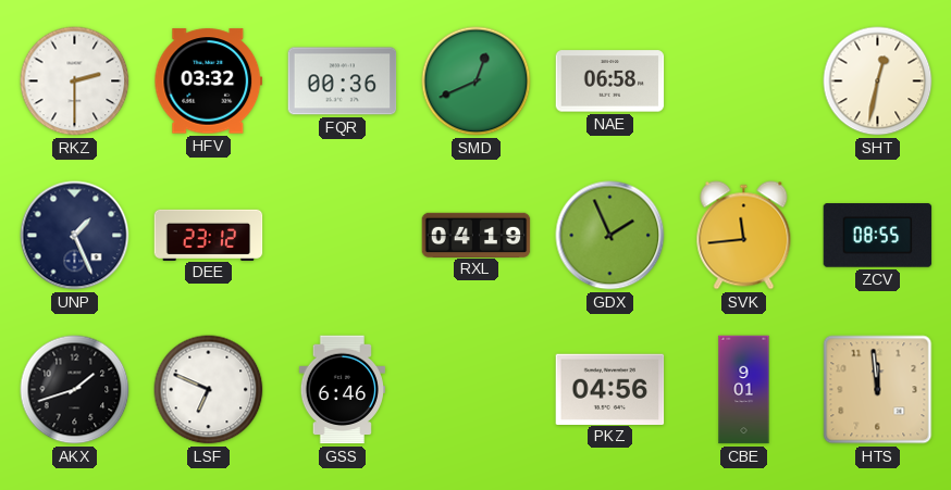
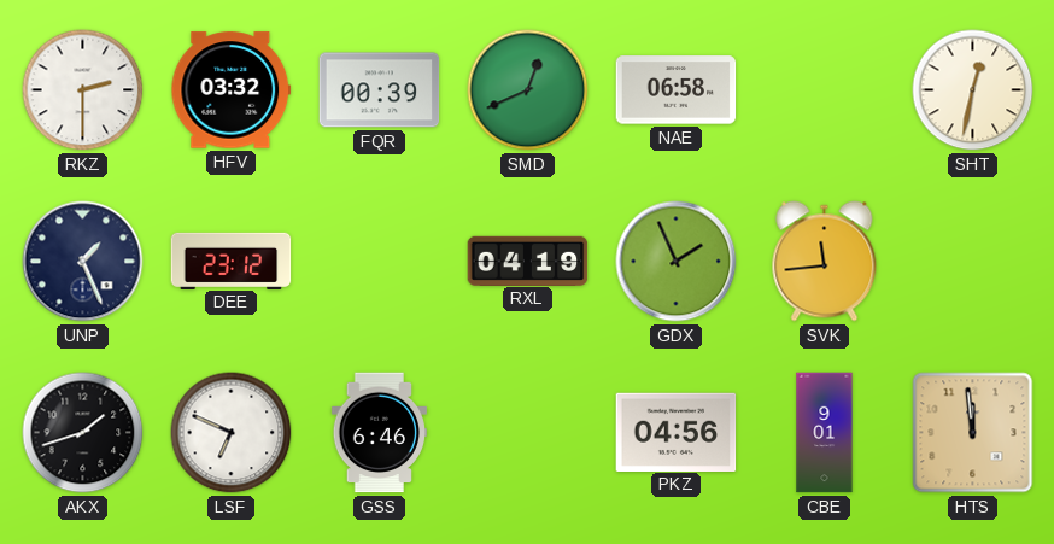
FQR: 00:36 -> 00:39
ZCV: 08:55 -> none
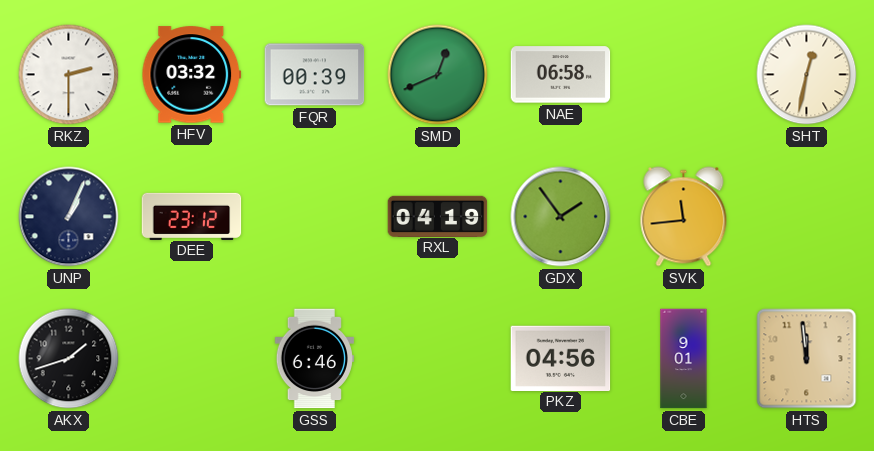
UNP: 1:26 -> 1:04
GDX: 1:56 -> 1:54
LSF: 6:49 -> none
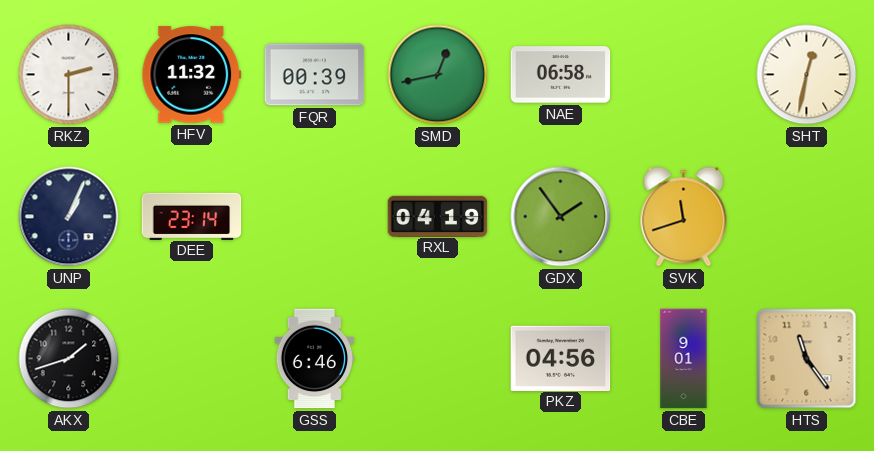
HFV: 03:32 -> 11:32
SMD: 12:41 -> 12:43
DEE: 23:12 -> 23:14
SVK: 11:44 -> 11:42
HTS: 11:59 -> 11:24
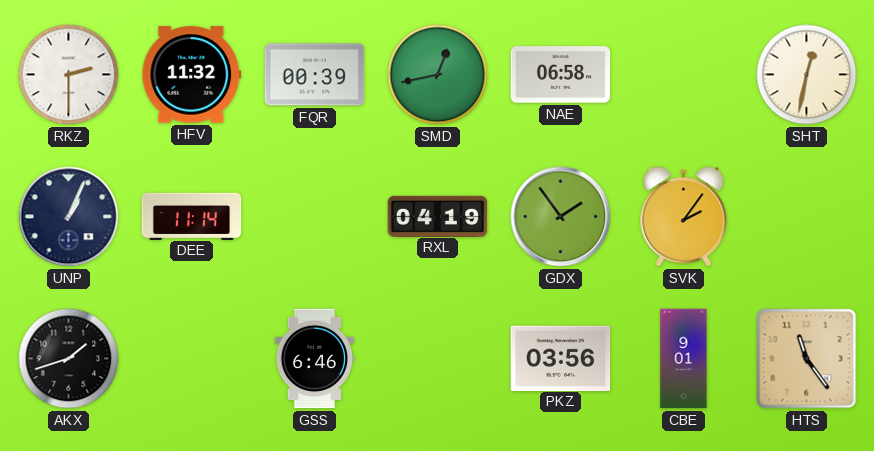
DEE: 23:14 -> 11:14
SVK: 11:42 -> 2:06
PKZ: 04:56 -> 03:56
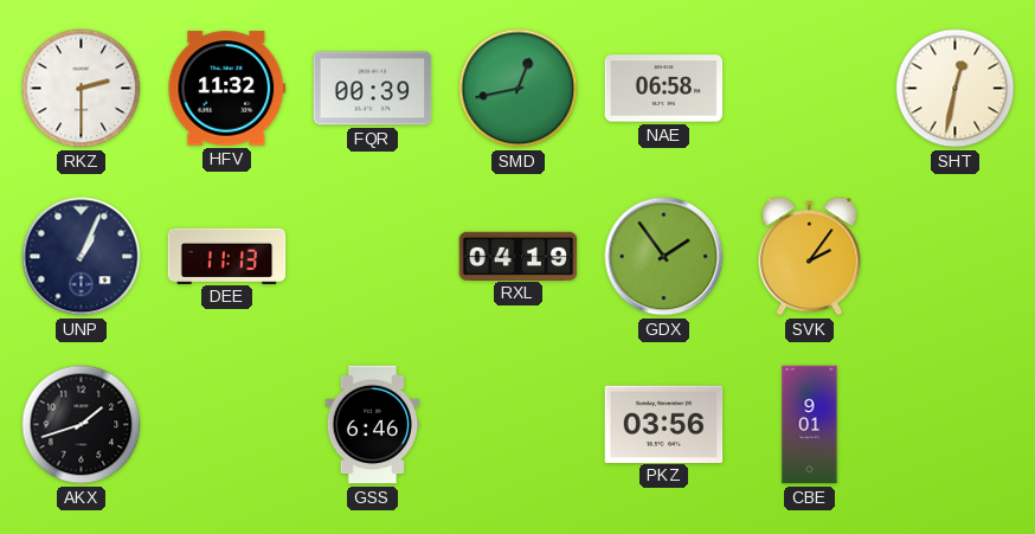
DEE: 11:14 -> 11:13
HTS: 11:24 -> none
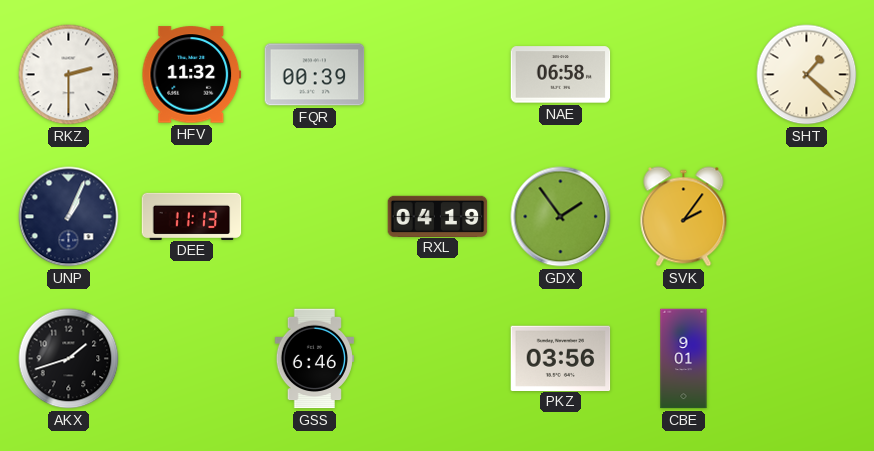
SMD: 12:43 -> none
SHT: 12:32 -> 1:22
